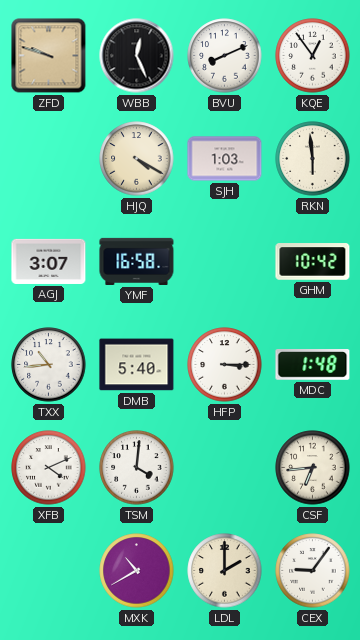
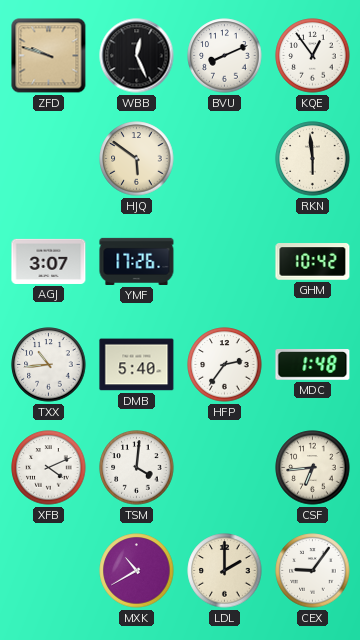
HJQ: 4:20 -> 5:51
SJH: 1:03 -> none
YMF: 16:58 -> 17:26
HFP: 3:15 -> 2:36
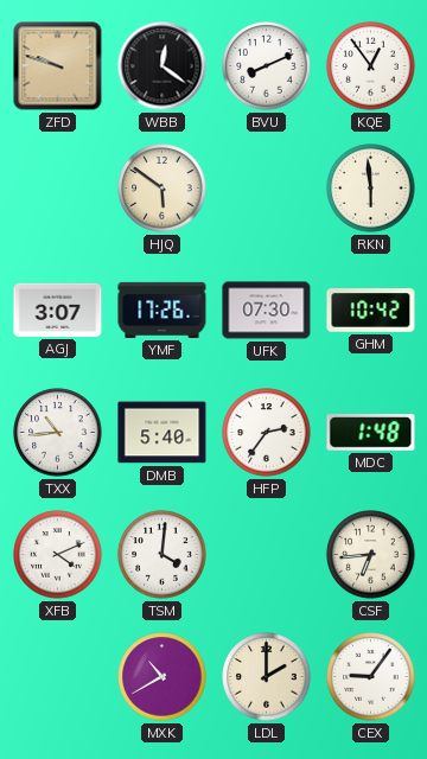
WBB: 12:26 -> 12:21
UFK: none -> 07:30
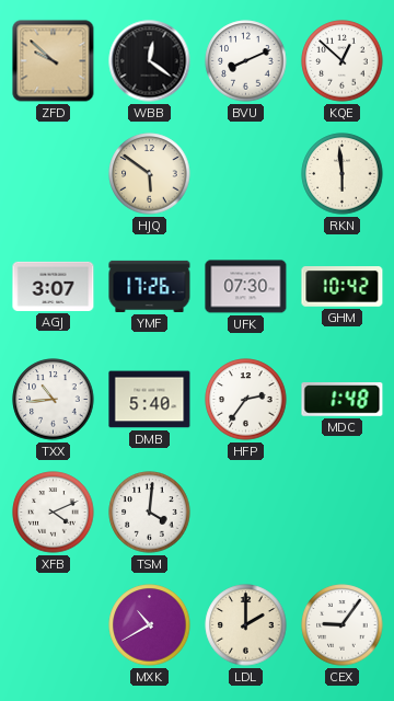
ZFD: 9:48 -> 9:52
KQE: 12:54 -> 12:52
CSF: 6:44 -> none
